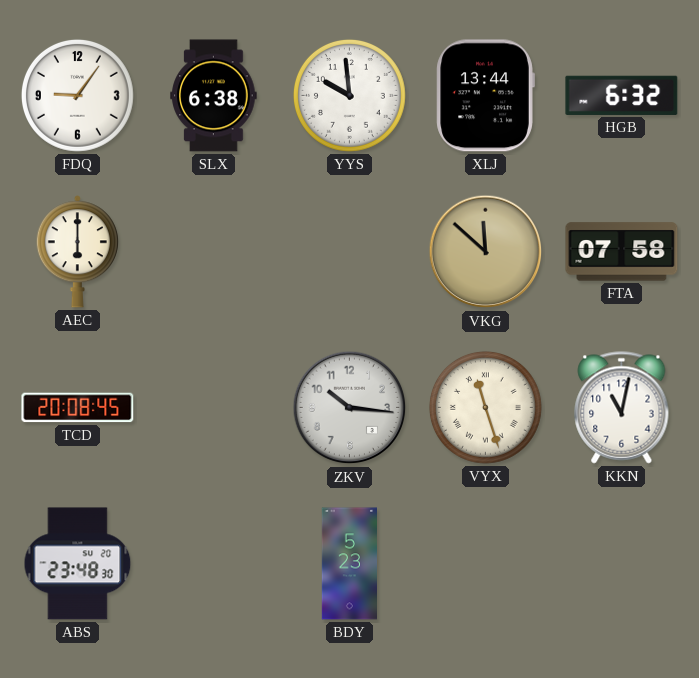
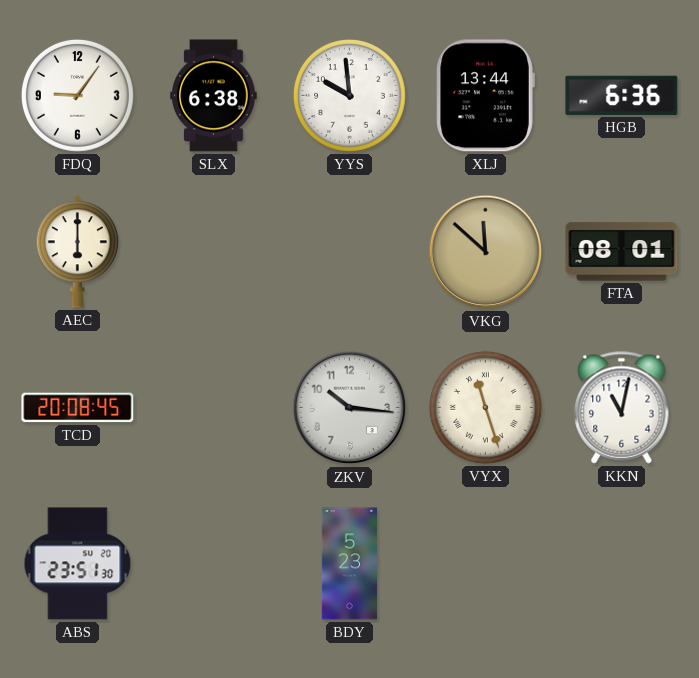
HGB: 6:32 -> 6:36
FTA: 07:58 -> 08:01
ABS: 23:48 -> 23:51
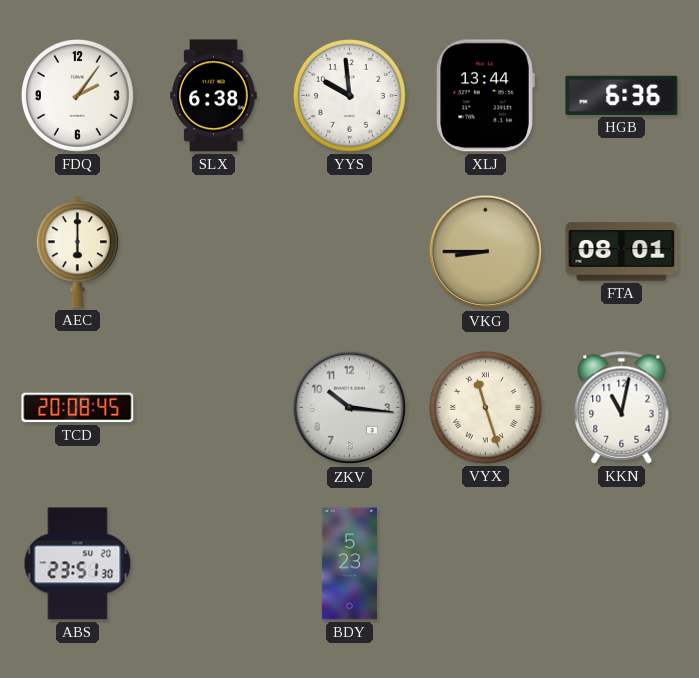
FDQ: 9:06 -> 2:06
VKG: 11:52 -> 8:45
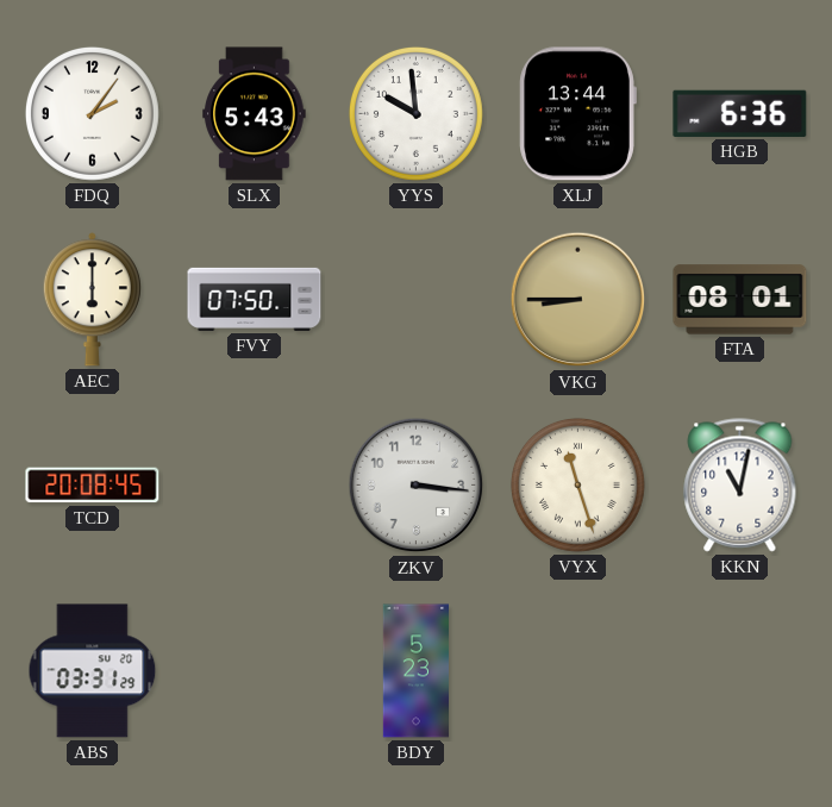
SLX: 6:38 -> 5:43
FVY: none -> 07:50
ZKV: 10:16 -> 3:16
ABS: 23:51 -> 03:31
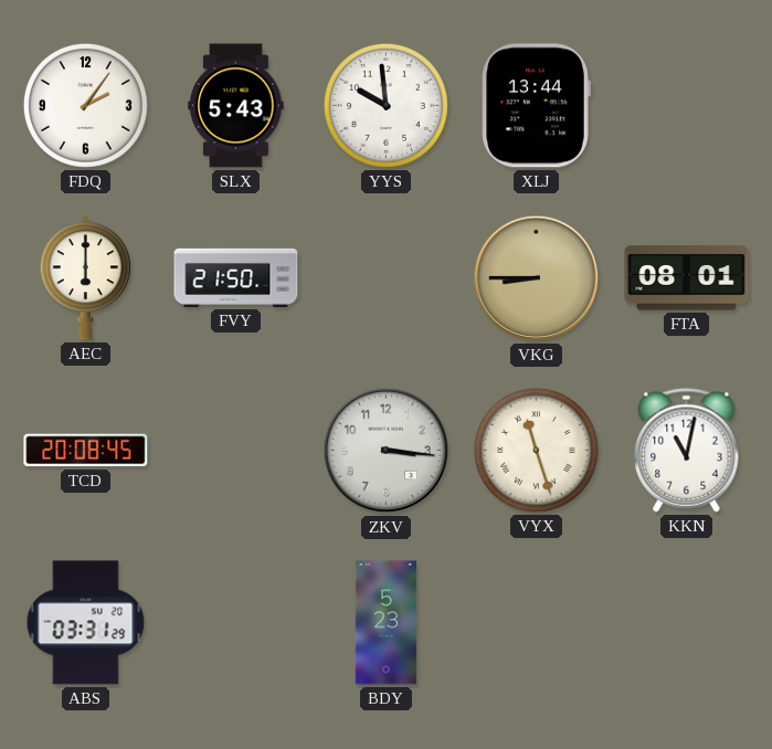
HGB: 6:36 -> none
FVY: 07:50 -> 21:50
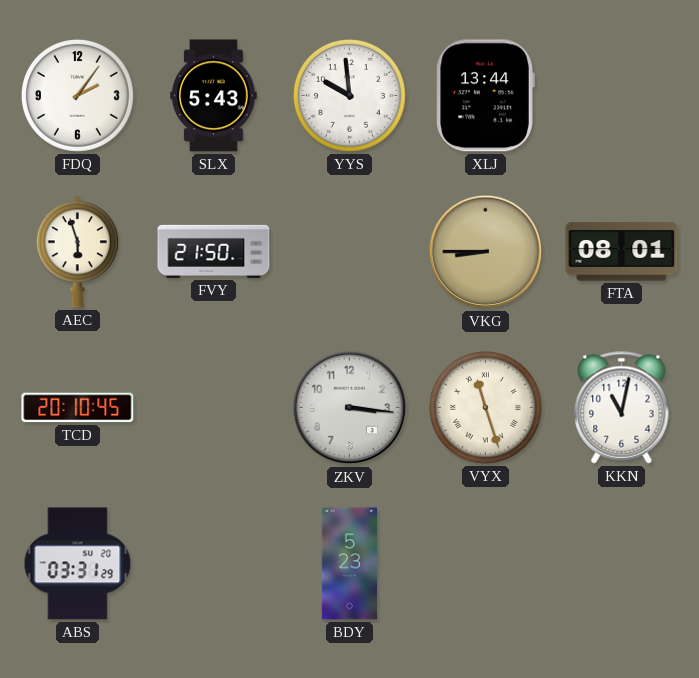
AEC: 6:00 -> 5:57
TCD: 20:08 -> 20:10
